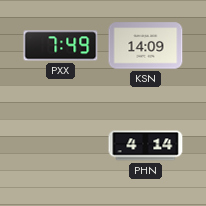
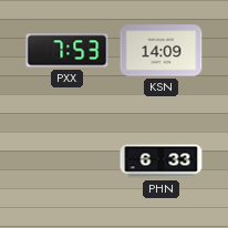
PXX: 7:49 -> 7:53
PHN: 4:14 -> 6:33
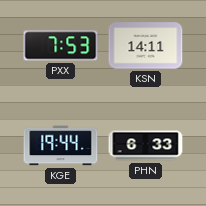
KSN: 14:09 -> 14:11
KGE: none -> 19:44
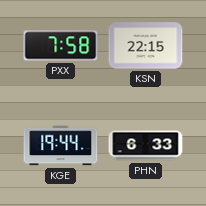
PXX: 7:53 -> 7:58
KSN: 14:11 -> 22:15
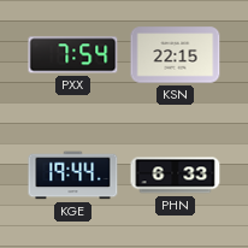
PXX: 7:58 -> 7:54
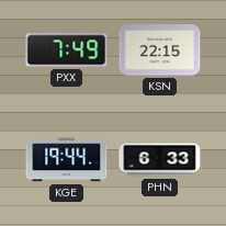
PXX: 7:54 -> 7:49
